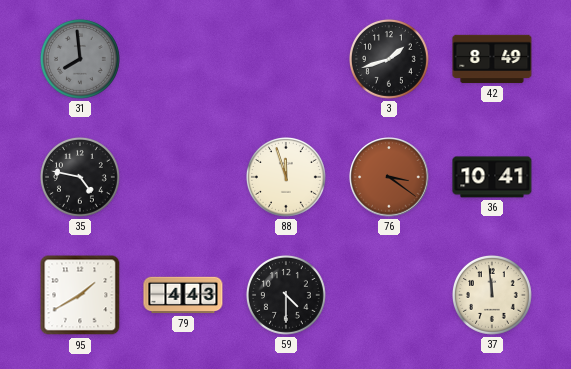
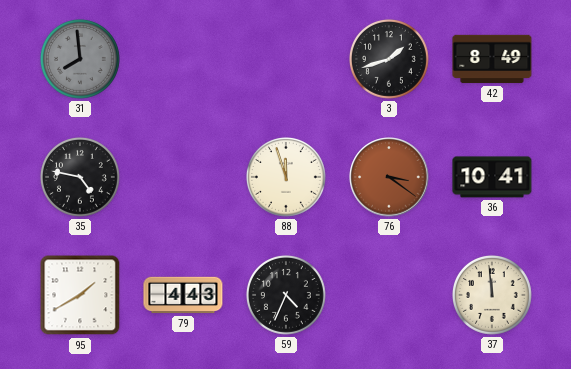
59: 4:30 -> 4:34
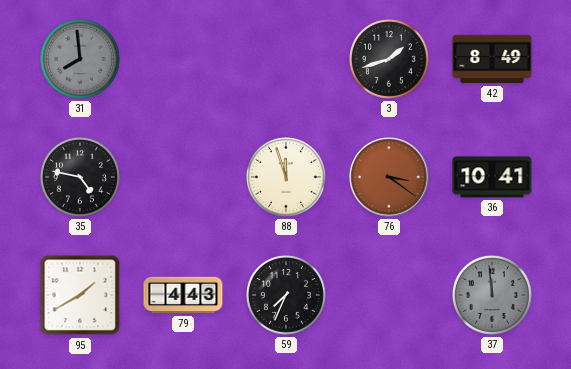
59: 4:34 -> 7:34
37 dial: cream -> grey
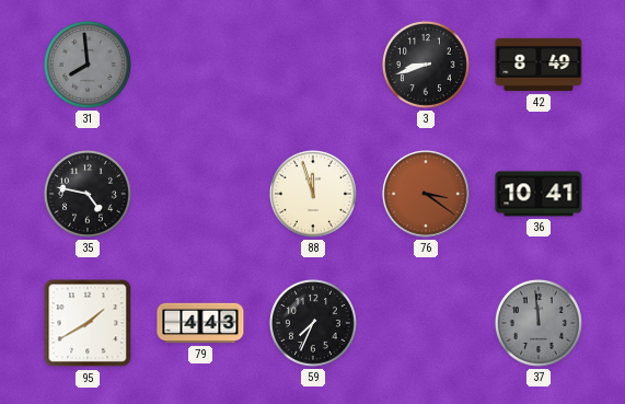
3: 1:42 -> 8:42
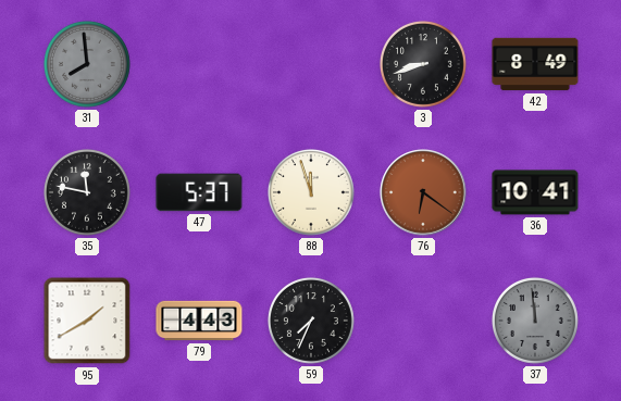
35: 4:47 -> 11:47
47: none -> 5:37
76: 3:21 -> 6:21
